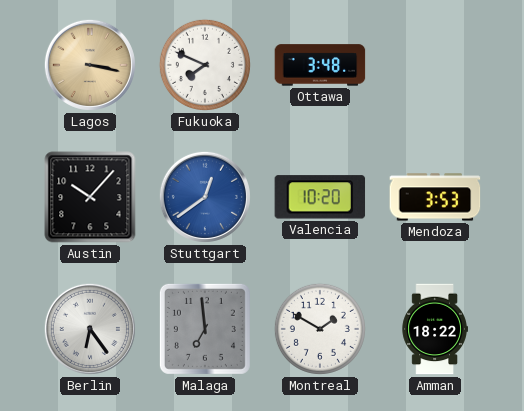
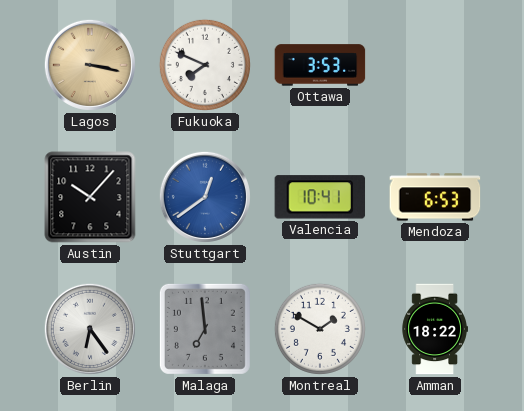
Ottawa: 3:48 -> 3:53
Valencia: 10:20 -> 10:41
Mendoza: 3:53 -> 6:53
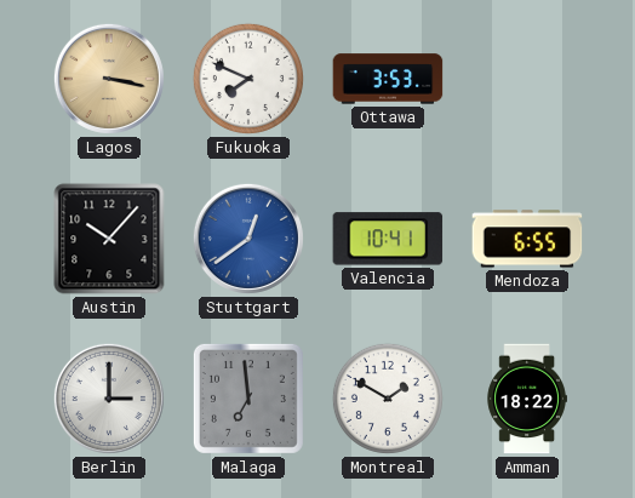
Mendoza: 6:53 -> 6:55
Berlin: 6:24 -> 3:00
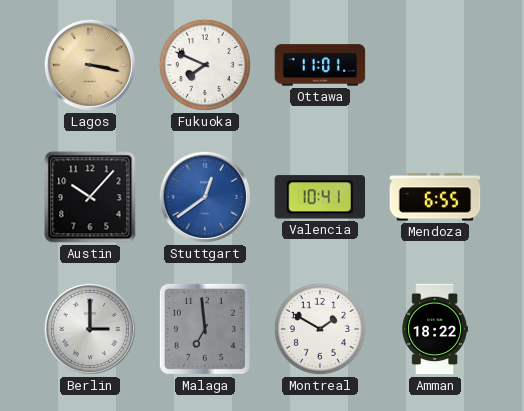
Ottawa: 3:53 -> 11:01
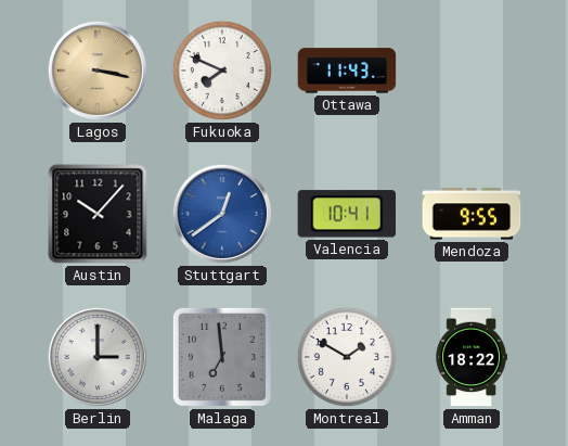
Ottawa: 11:01 -> 11:43
Mendoza: 6:55 -> 9:55
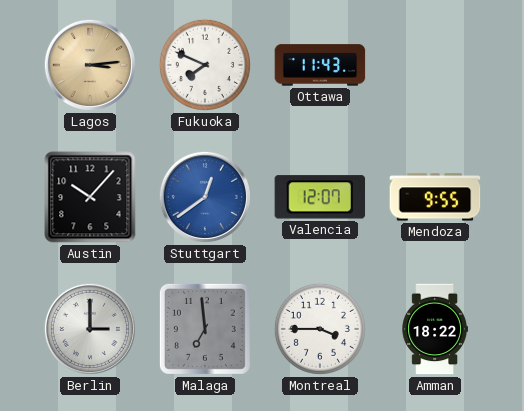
Lagos: 3:17 -> 3:14
Valencia: 10:41 -> 12:07
Montreal: 1:50 -> 3:45
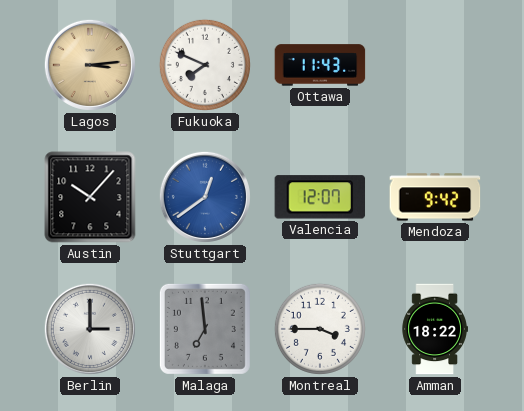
Mendoza: 9:55 -> 9:42
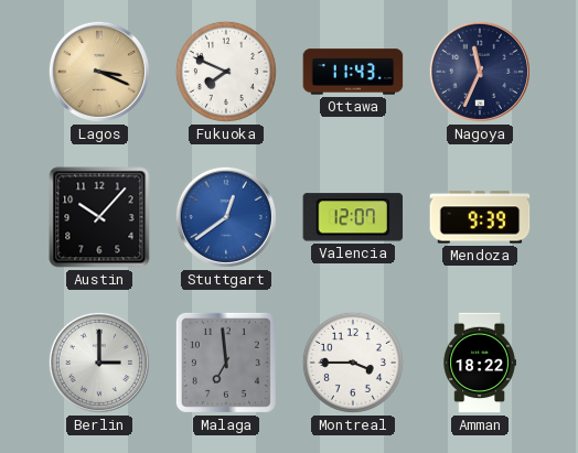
Lagos: 3:14 -> 3:19
Nagoya: none -> 11:34
Mendoza: 9:42 -> 9:39
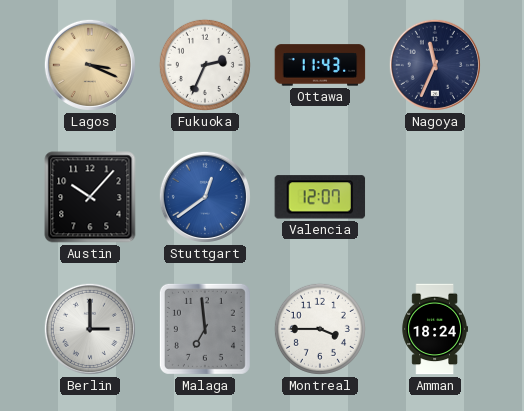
Fukuoka: 7:49 -> 2:34
Mendoza: 9:39 -> none
Amman: 18:22 -> 18:24
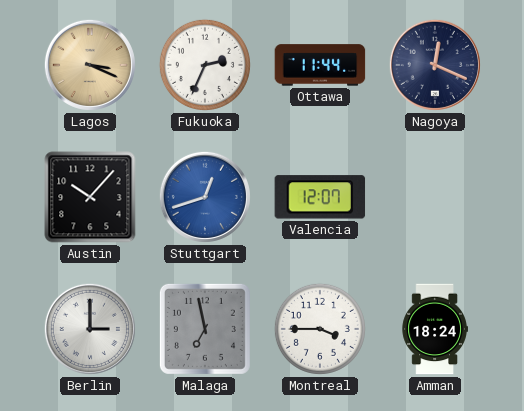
Ottawa: 11:43 -> 11:44
Nagoya: 11:34 -> 12:19
Stuttgart: 12:39 -> 12:42
Malaga: 6:59 -> 6:58
